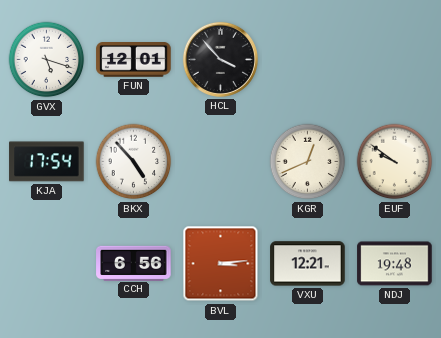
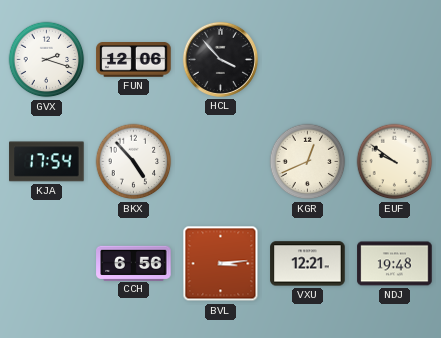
GVX: 5:18 -> 2:18
FUN: 12:01 -> 12:06
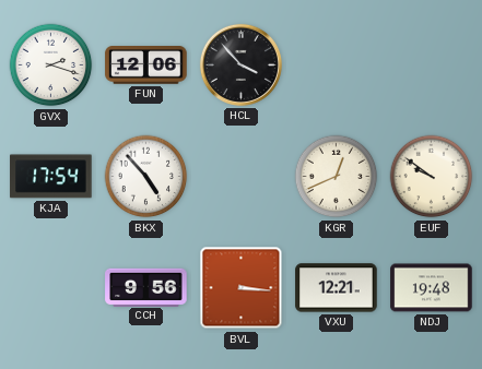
CCH: 6:56 -> 9:56
BVL: 3:14 -> 3:16
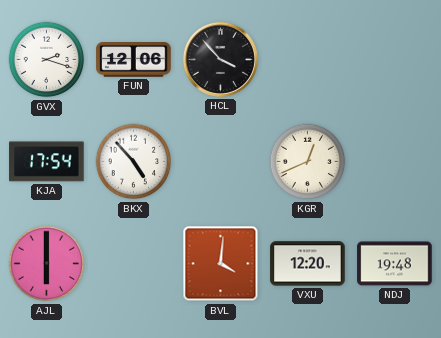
EUF: 9:51 -> none
AJL: none -> 6:00
CCH: 9:56 -> none
BVL: 3:16 -> 4:01
VXU: 12:21 -> 12:20
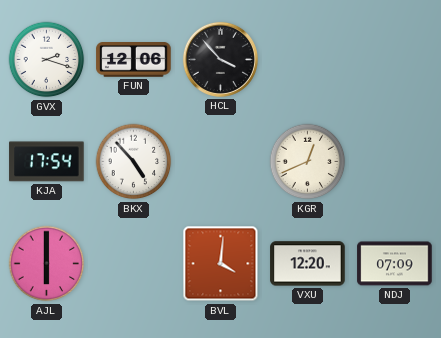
NDJ: 19:48 -> 07:09
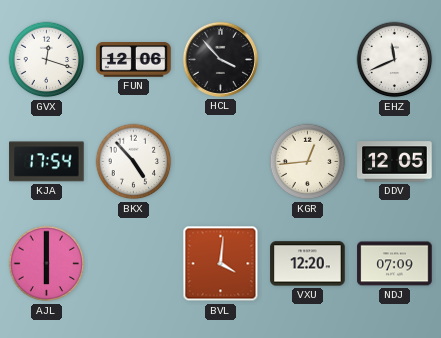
GVX: 2:18 -> 12:18
EHZ: none -> 11:41
KGR: 12:41 -> 12:44
DDV: none -> 12:05
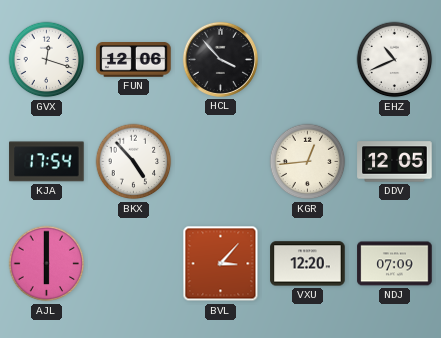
EHZ: 11:41 -> 10:41
BVL: 4:01 -> 3:07
